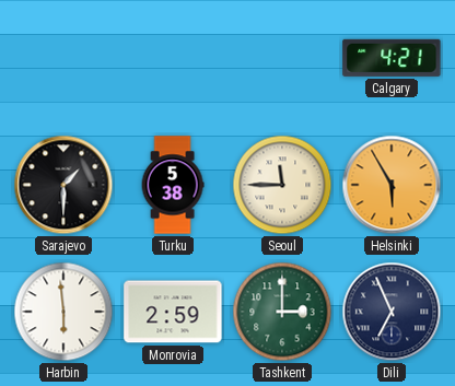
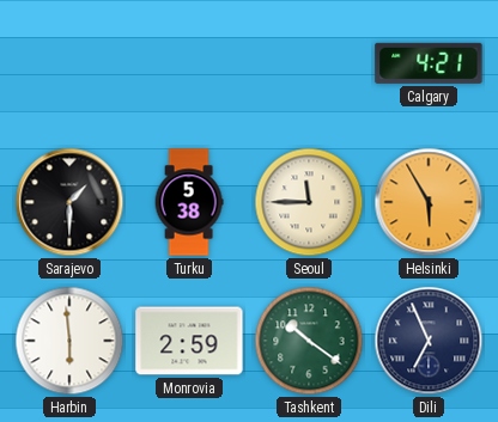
Tashkent: 3:00 -> 10:21
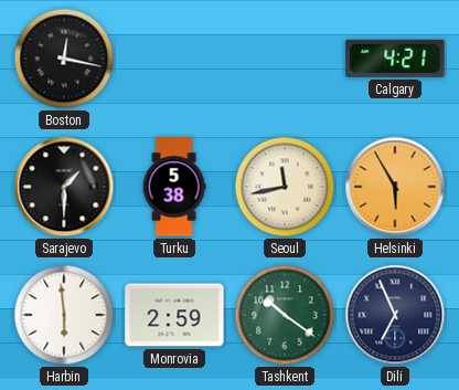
Boston: none -> 12:17
Seoul: 11:45 -> 11:43
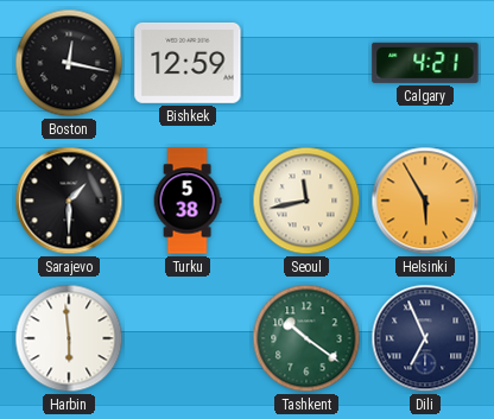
Bishkek: none -> 12:59
Monrovia: 2:59 -> none
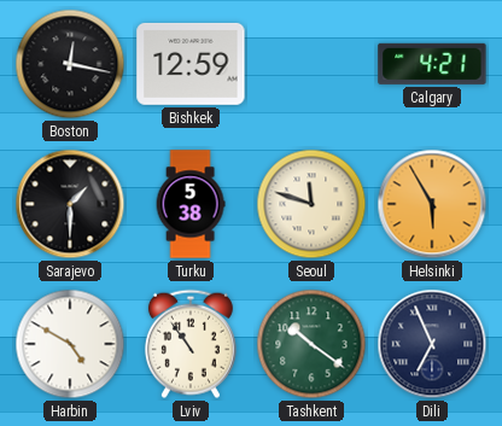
Seoul: 11:43 -> 11:48
Harbin: 5:59 -> 4:50
Lviv: none -> 10:54
